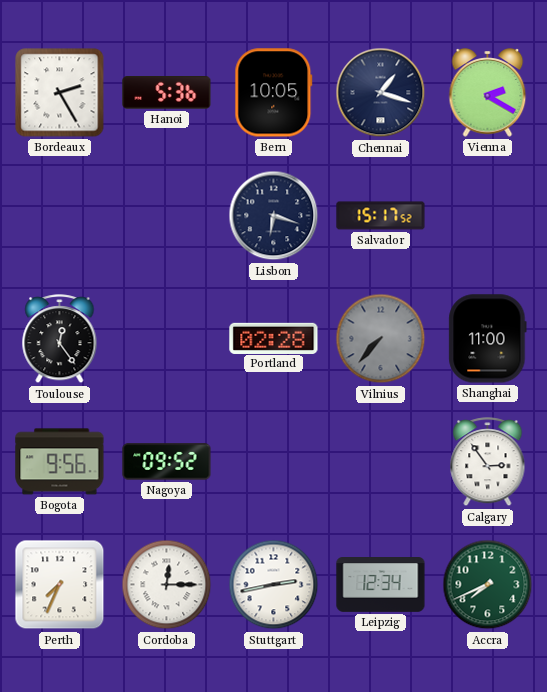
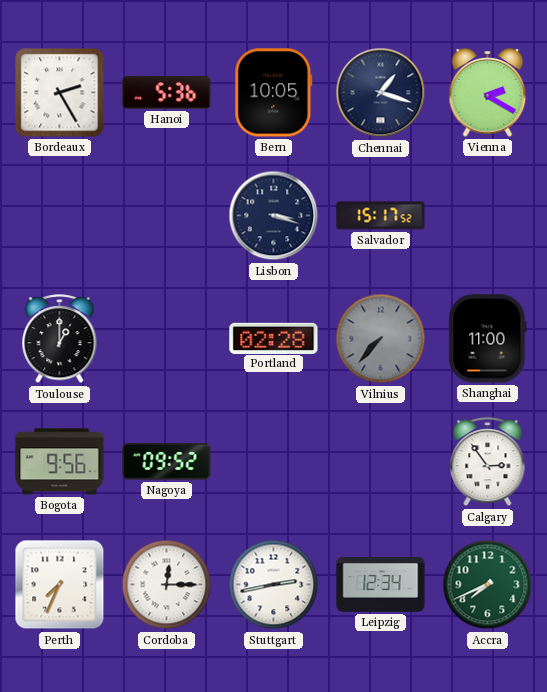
Lisbon: 6:18 -> 3:18
Toulouse: 12:24 -> 1:00
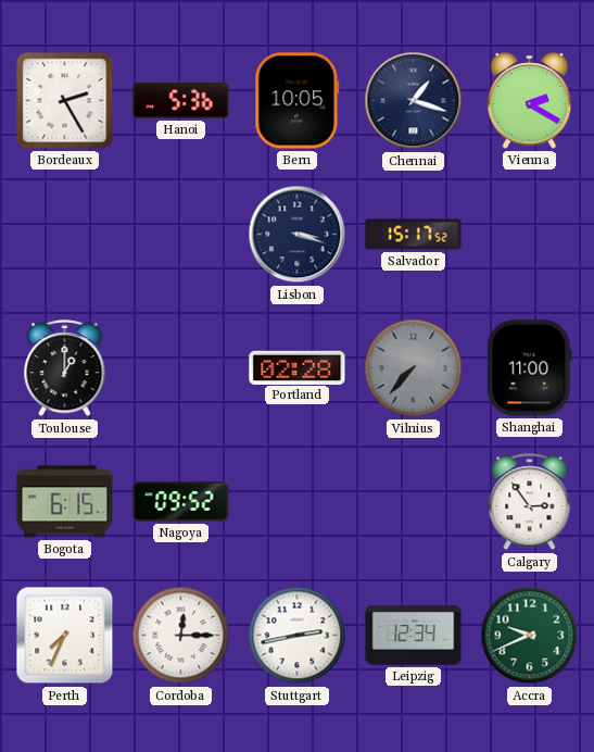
Bogota: 9:56 -> 6:15
Accra: 7:41 -> 9:41
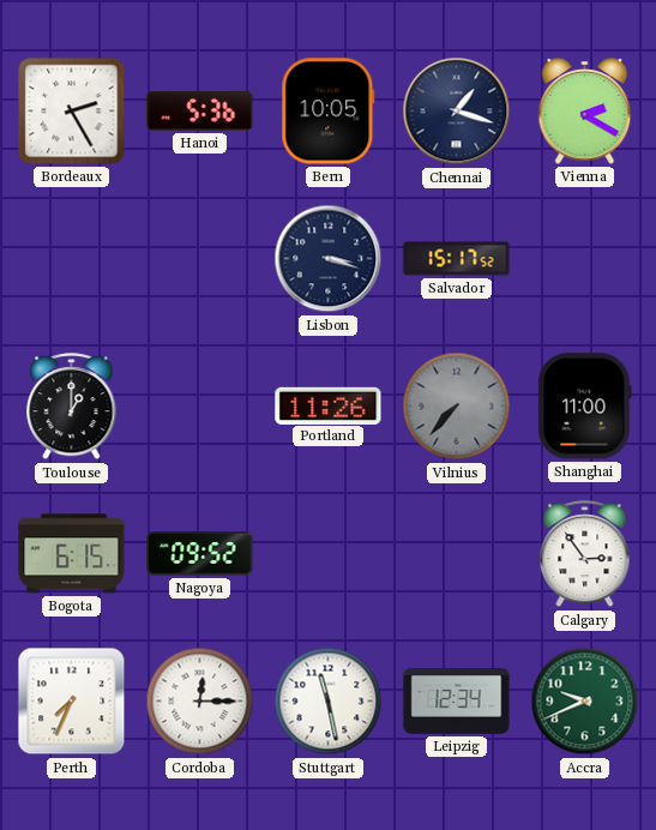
Portland: 02:28 -> 11:26
Stuttgart: 2:43 -> 11:28
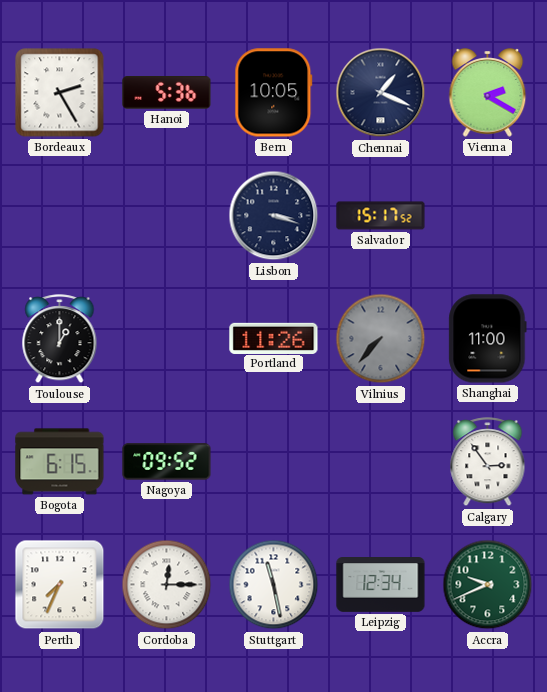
Chennai: 1:18 -> 1:19
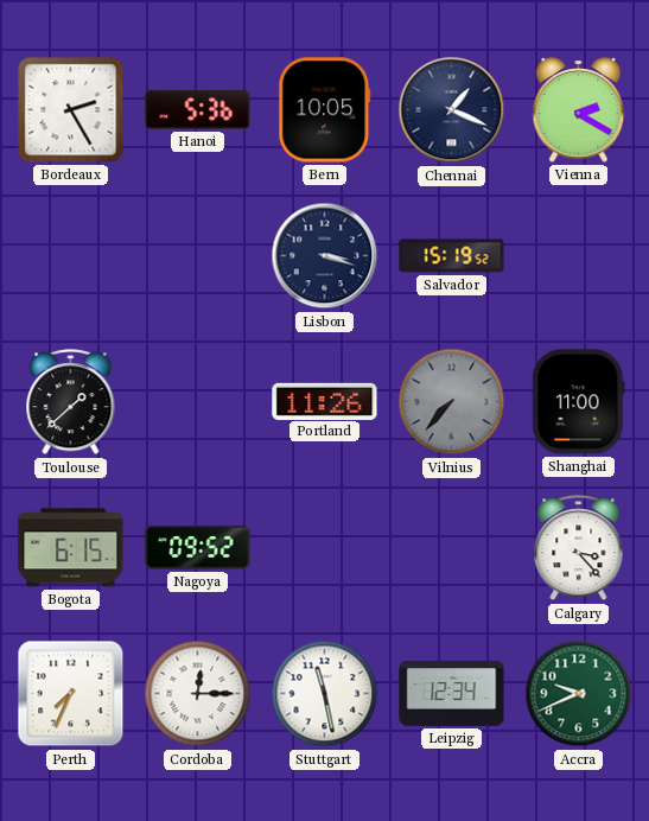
Salvador: 15:17 -> 15:19
Toulouse: 1:00 -> 1:38
Calgary: 2:54 -> 3:23
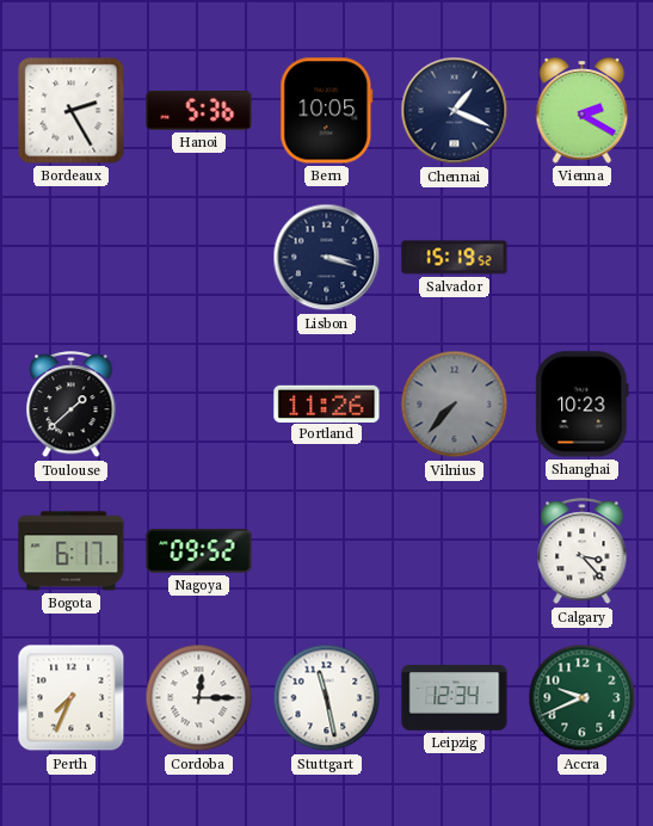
Shanghai: 11:00 -> 10:23
Bogota: 6:15 -> 6:17
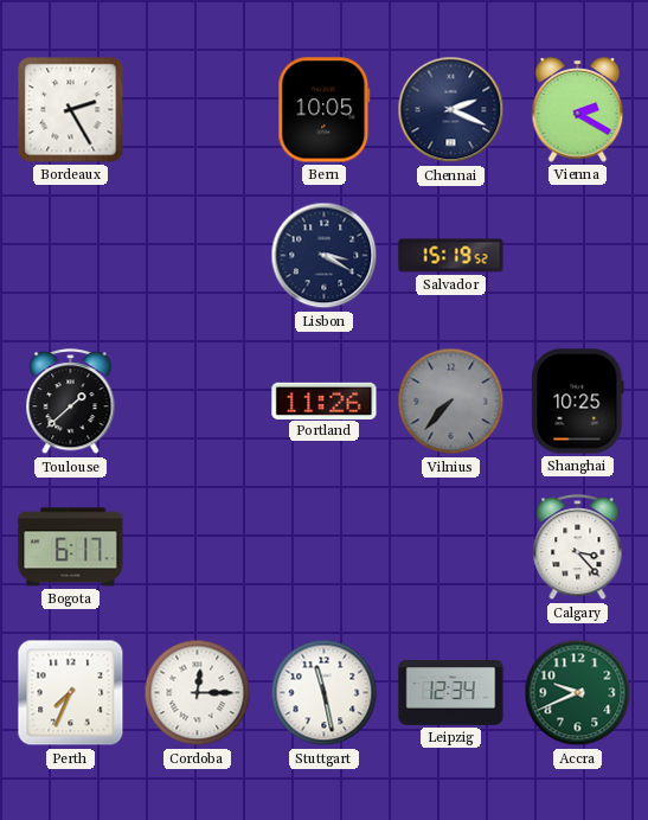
Hanoi: 5:36 -> none
Chennai: 1:19 -> 2:19
Lisbon: 3:18 -> 3:20
Shanghai: 10:23 -> 10:25
Nagoya: 09:52 -> none
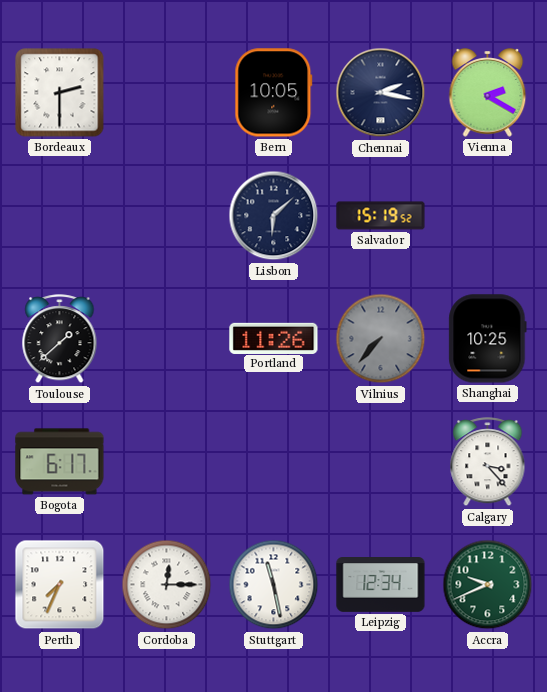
Bordeaux: 2:25 -> 2:30
Chennai: 2:19 -> 2:17
Lisbon: 3:20 -> 6:08
